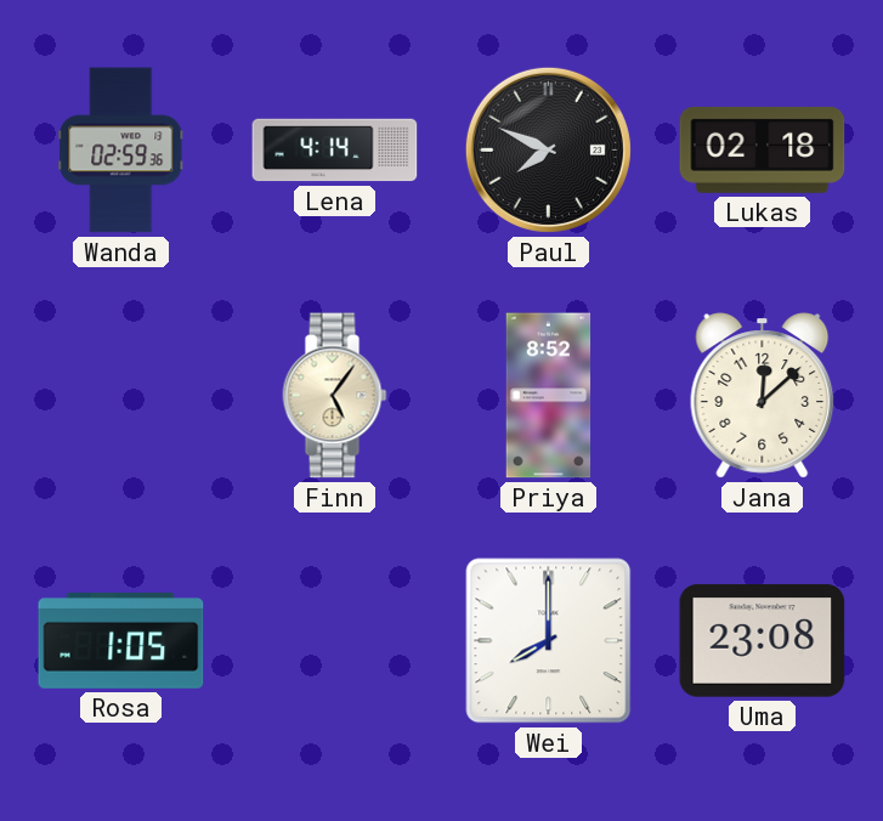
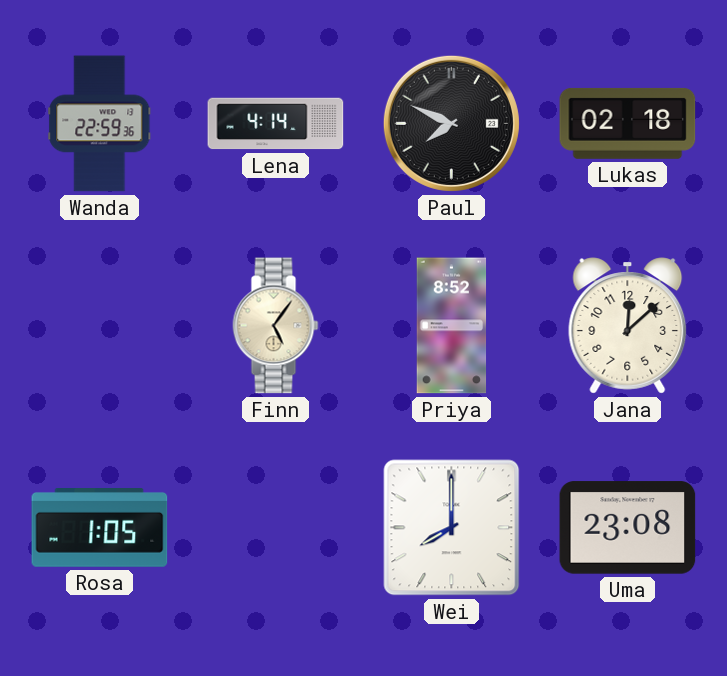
Wanda: 02:59 -> 22:59
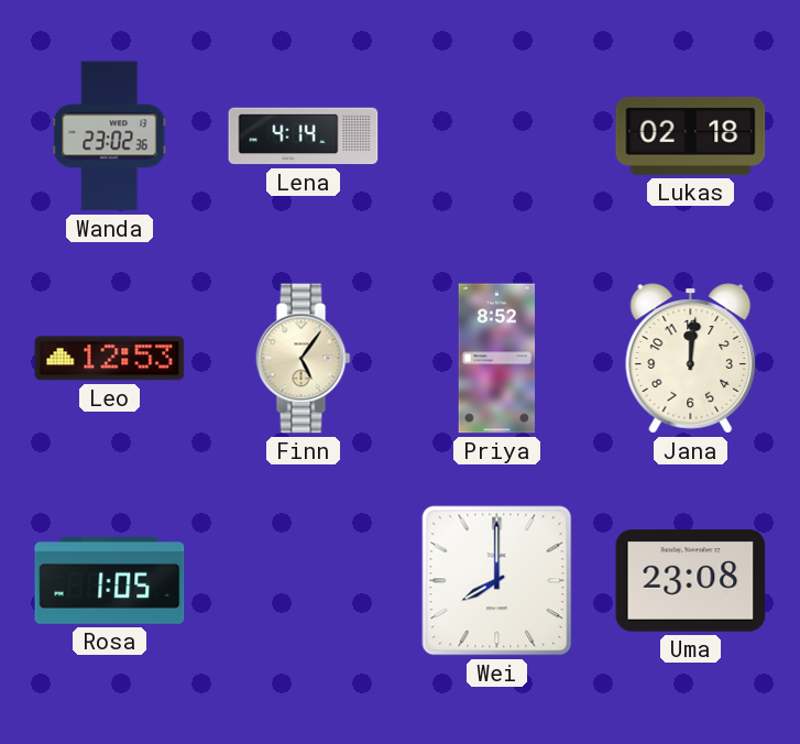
Wanda: 22:59 -> 23:02
Paul: 7:49 -> none
Leo: none -> 12:53
Jana: 12:08 -> 12:01
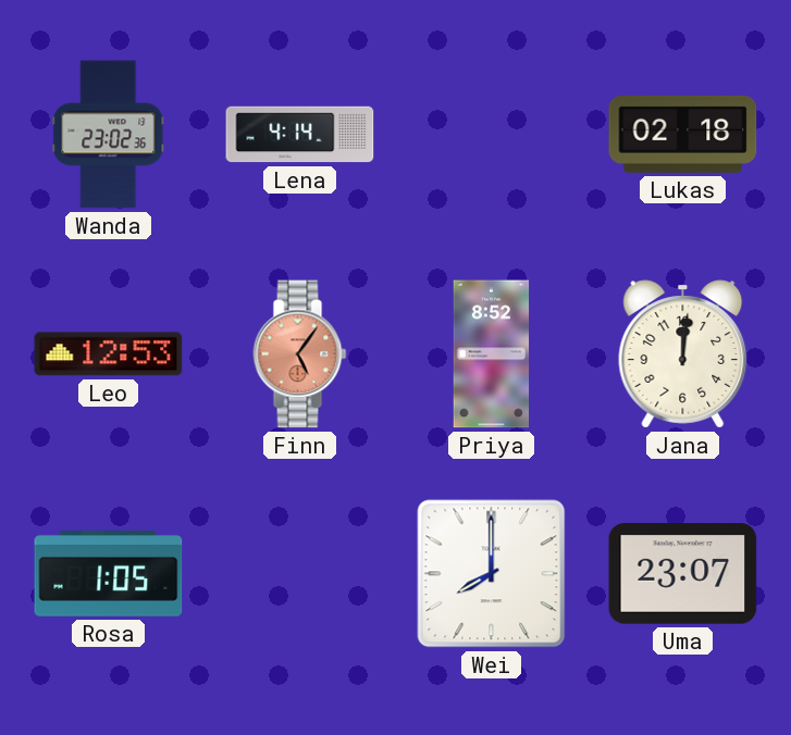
Finn dial: cream -> salmon
Uma: 23:08 -> 23:07
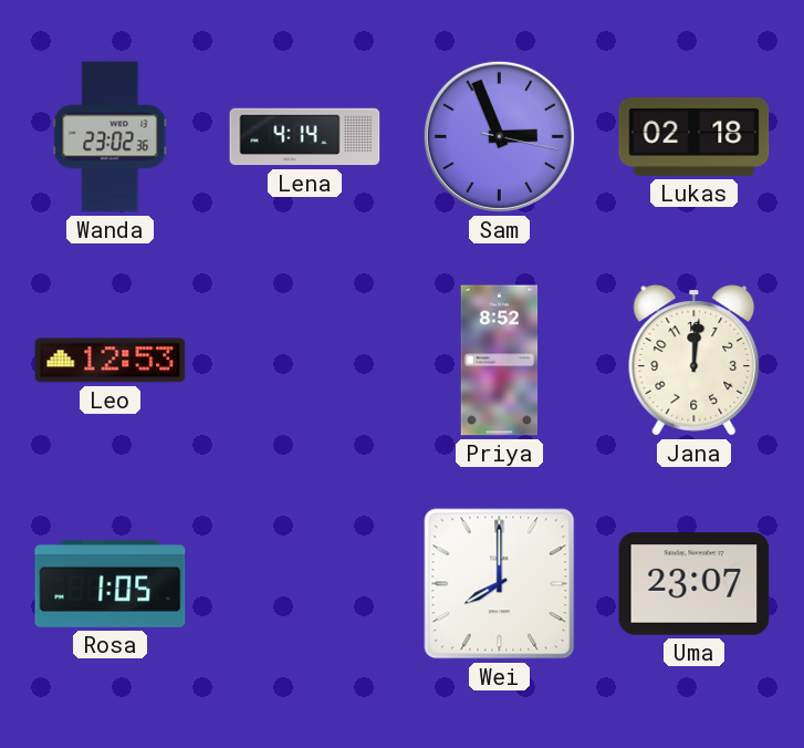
Sam: none -> 2:56
Finn: 5:06 -> none
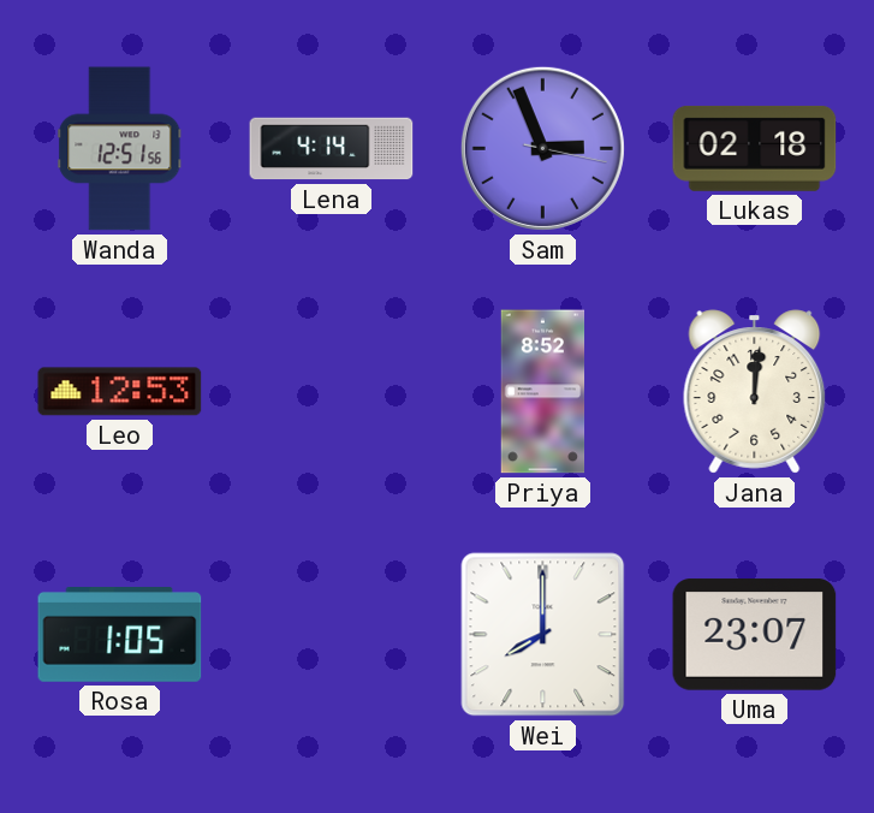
Wanda: 23:02 -> 12:51
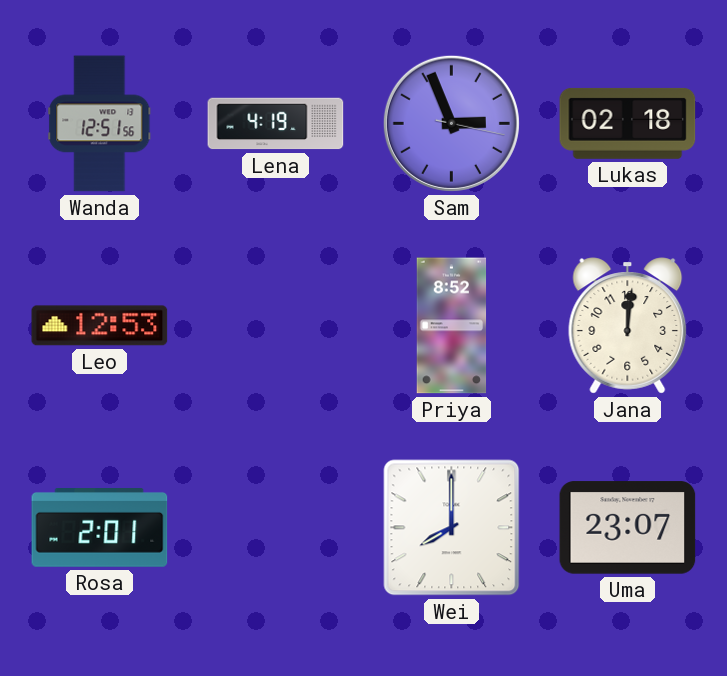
Lena: 4:14 -> 4:19
Rosa: 1:05 -> 2:01
